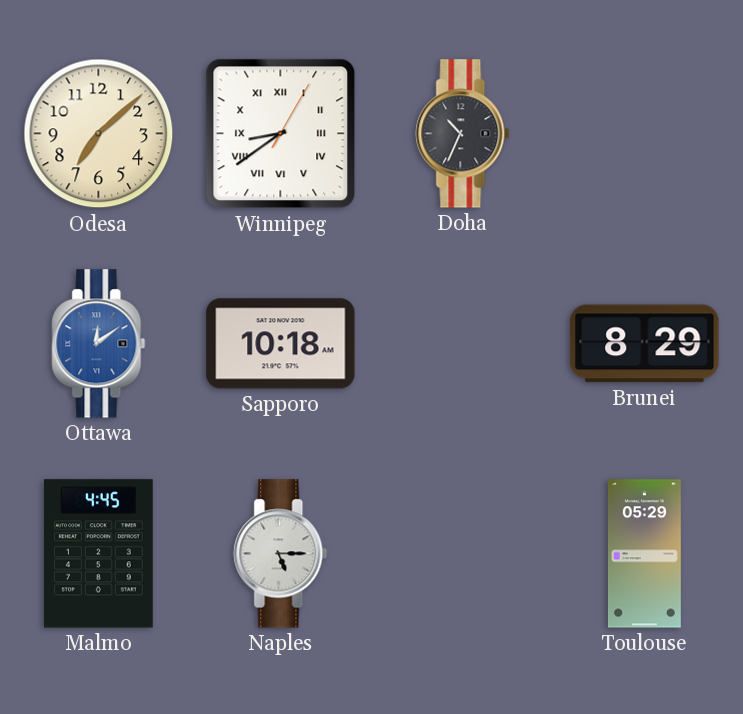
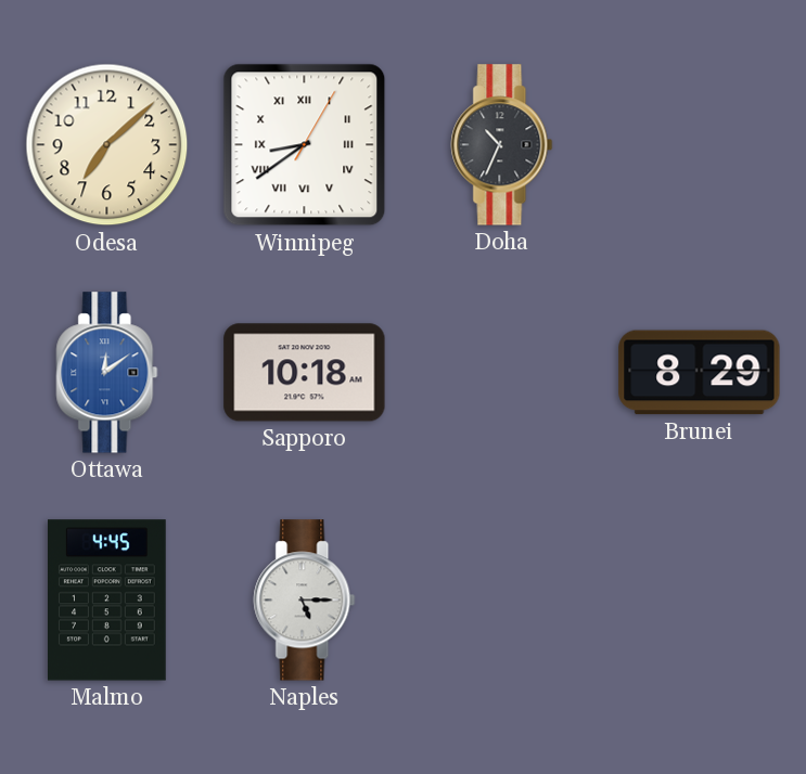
Toulouse: 05:29 -> none
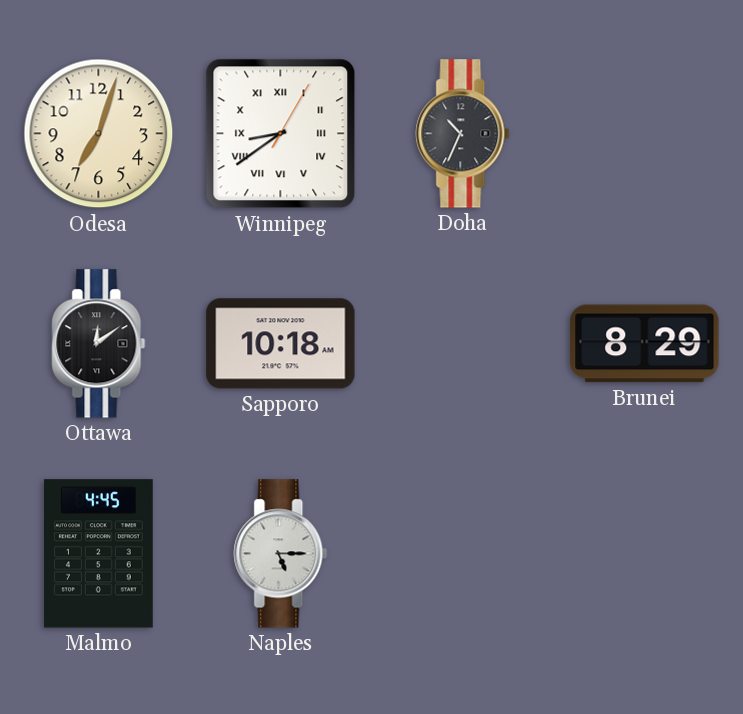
Odesa: 7:08 -> 7:03
Ottawa dial: blue -> black
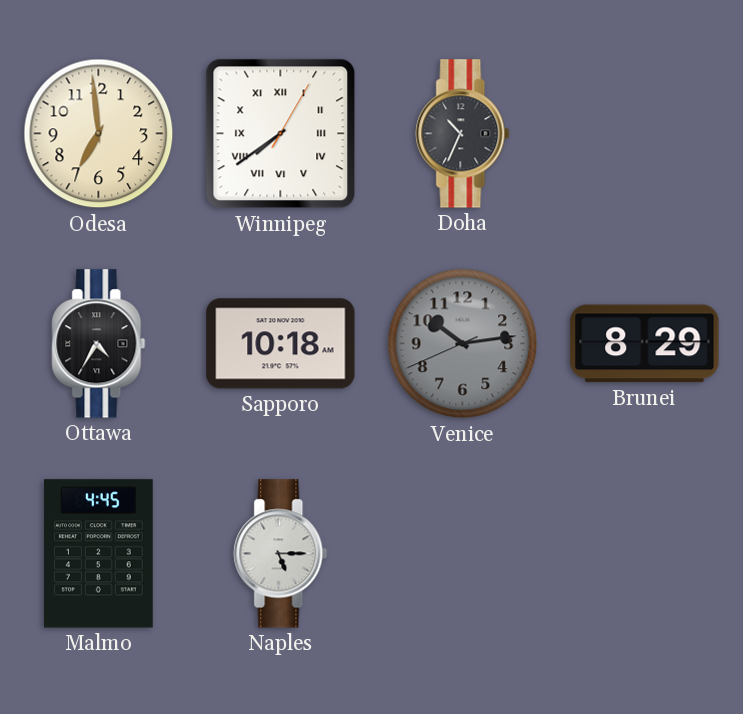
Odesa: 7:03 -> 6:59
Winnipeg: 8:39 -> 7:39
Ottawa: 12:09 -> 4:35
Venice: none -> 10:13
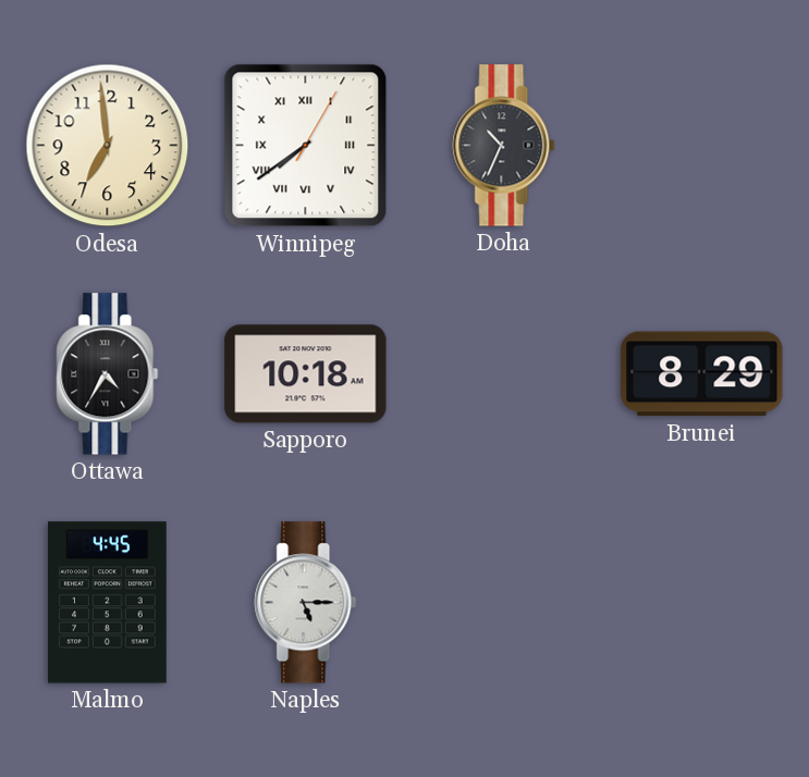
Venice: 10:13 -> none
